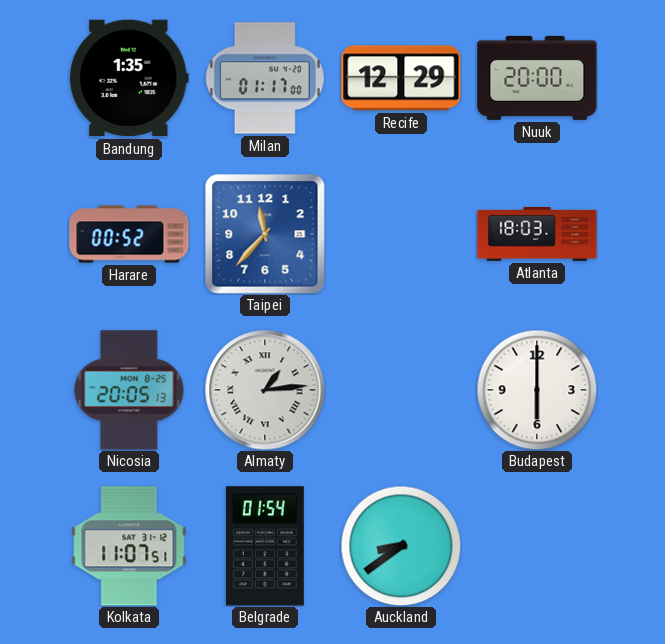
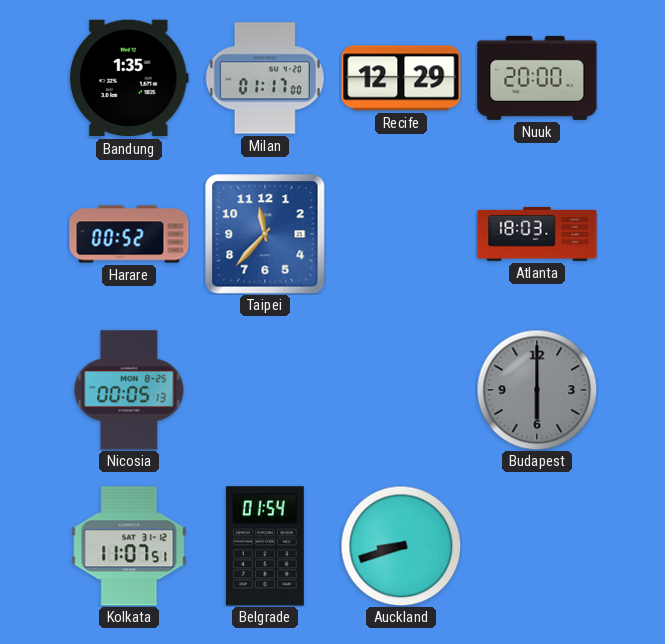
Nicosia: 20:05 -> 00:05
Almaty: 1:14 -> none
Budapest dial: white -> grey
Auckland: 8:39 -> 8:42
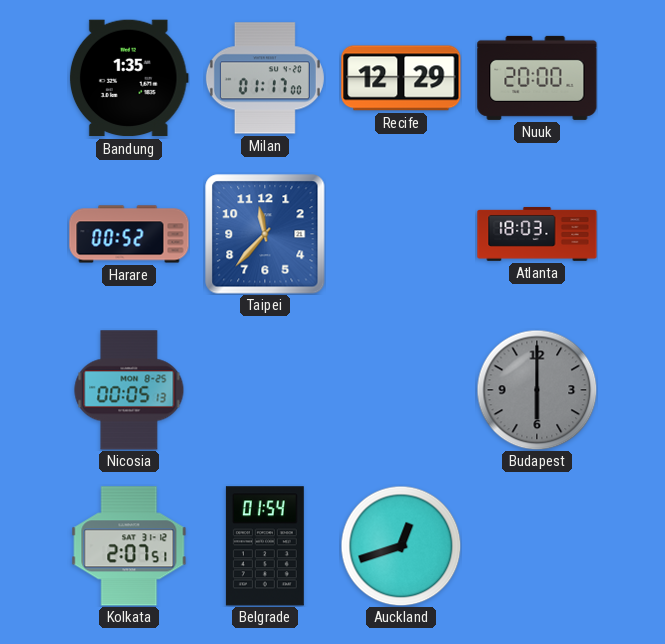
Kolkata: 11:07 -> 2:07
Auckland: 8:42 -> 12:42
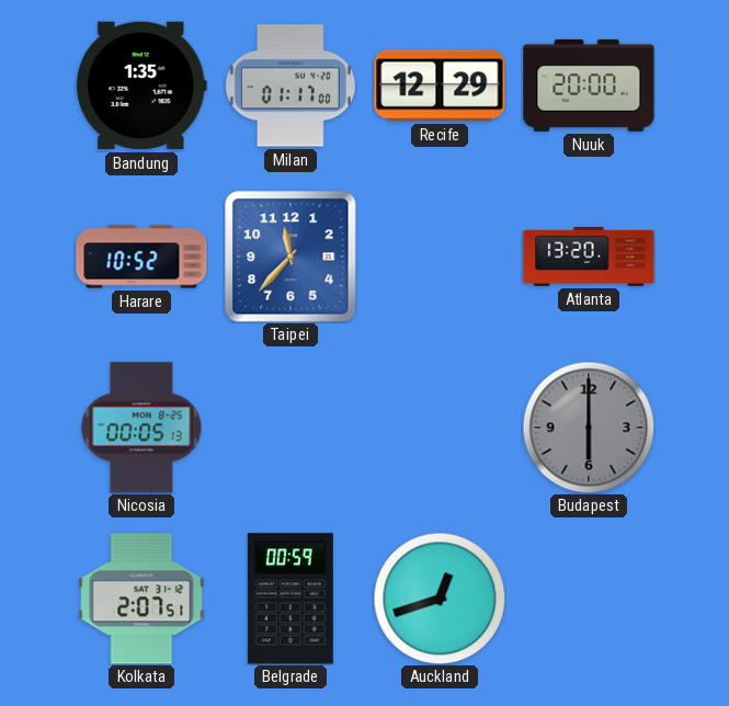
Harare: 00:52 -> 10:52
Atlanta: 18:03 -> 13:20
Belgrade: 01:54 -> 00:59
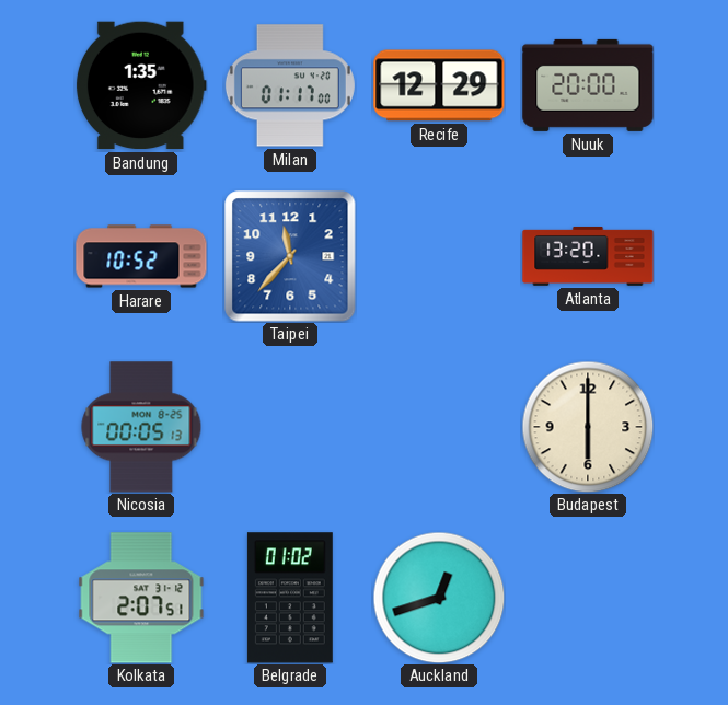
Budapest dial: grey -> cream
Belgrade: 00:59 -> 01:02
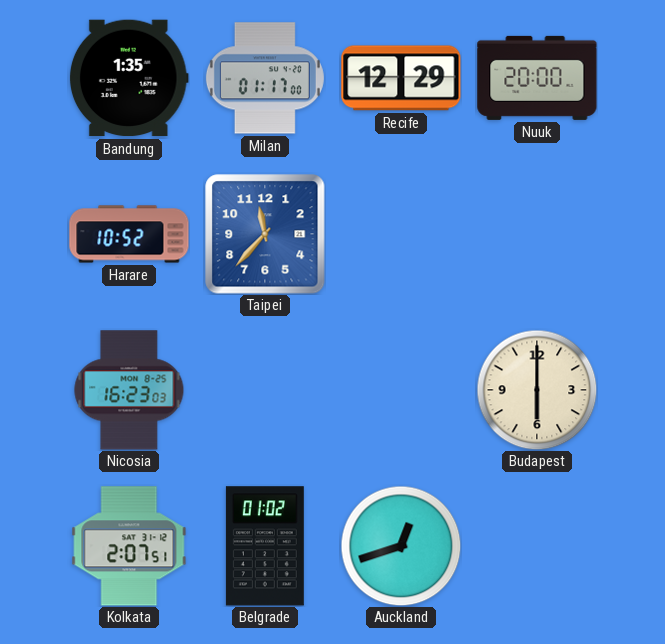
Atlanta: 13:20 -> none
Nicosia: 00:05 -> 16:23
